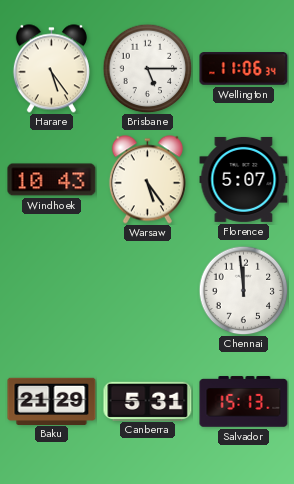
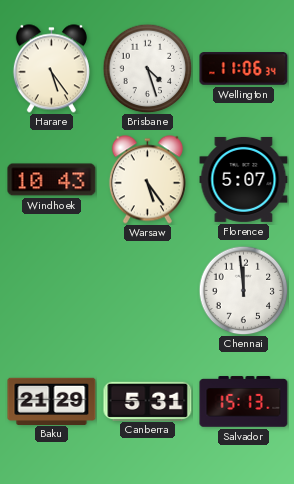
Brisbane: 5:15 -> 4:27
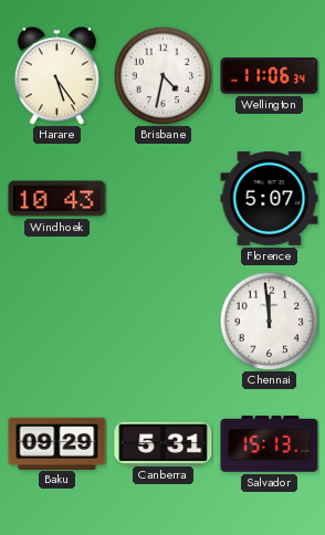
Brisbane: 4:27 -> 4:32
Warsaw: 5:24 -> none
Baku: 21:29 -> 09:29
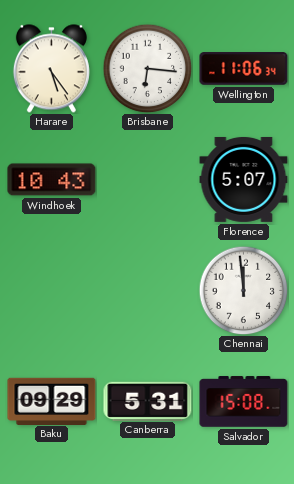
Brisbane: 4:32 -> 6:16
Salvador: 15:13 -> 15:08
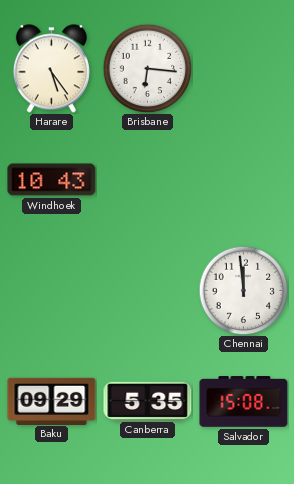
Wellington: 11:06 -> none
Florence: 5:07 -> none
Canberra: 5:31 -> 5:35
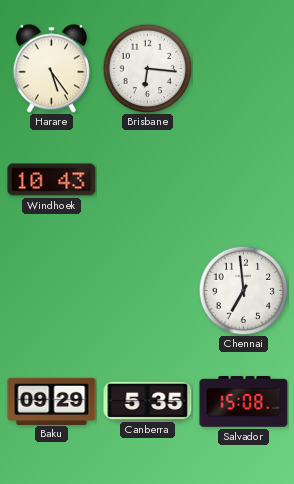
Chennai: 11:59 -> 6:59
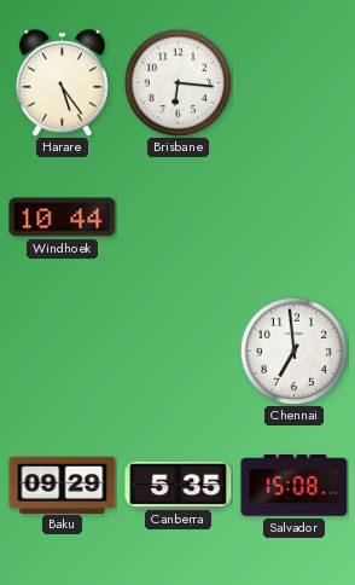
Windhoek: 10:43 -> 10:44
